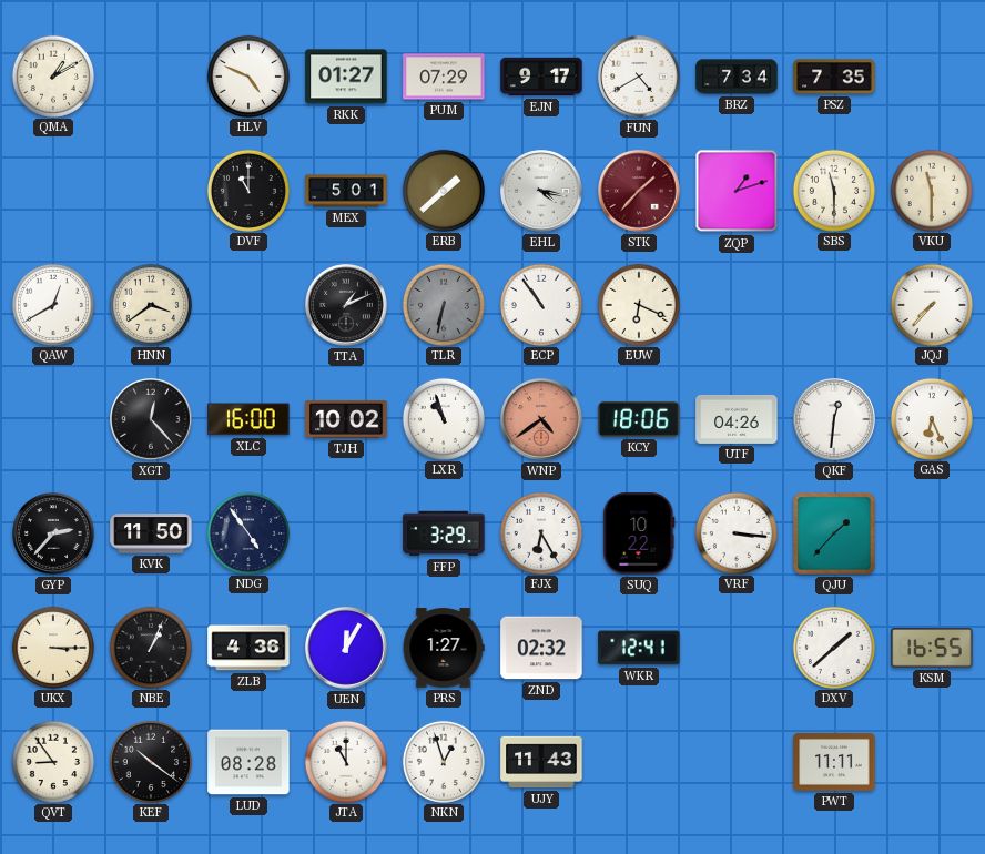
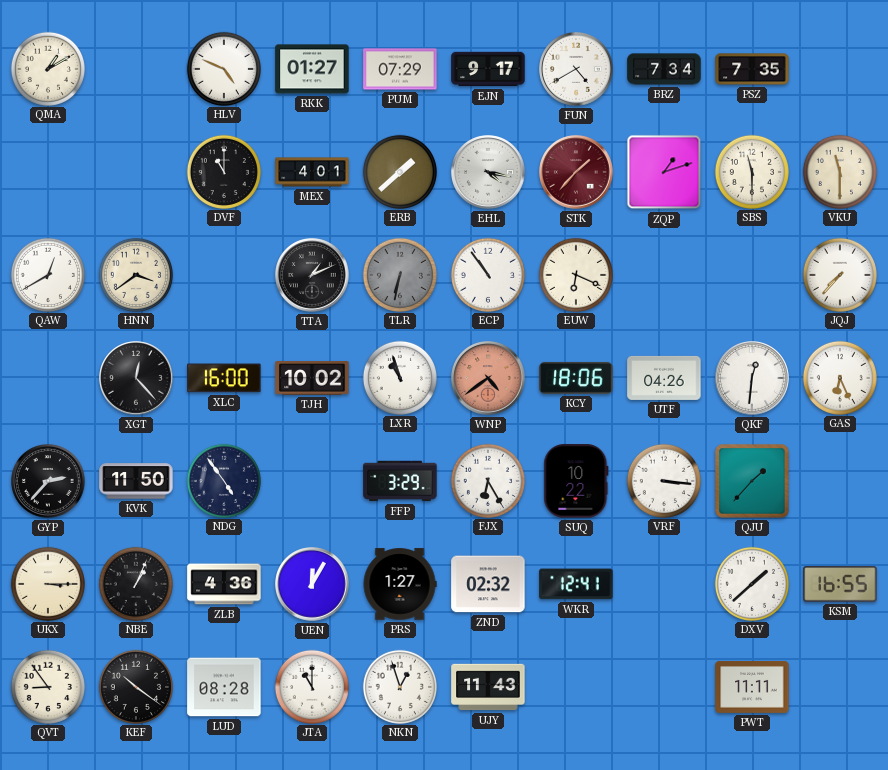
MEX: 5:01 -> 4:01
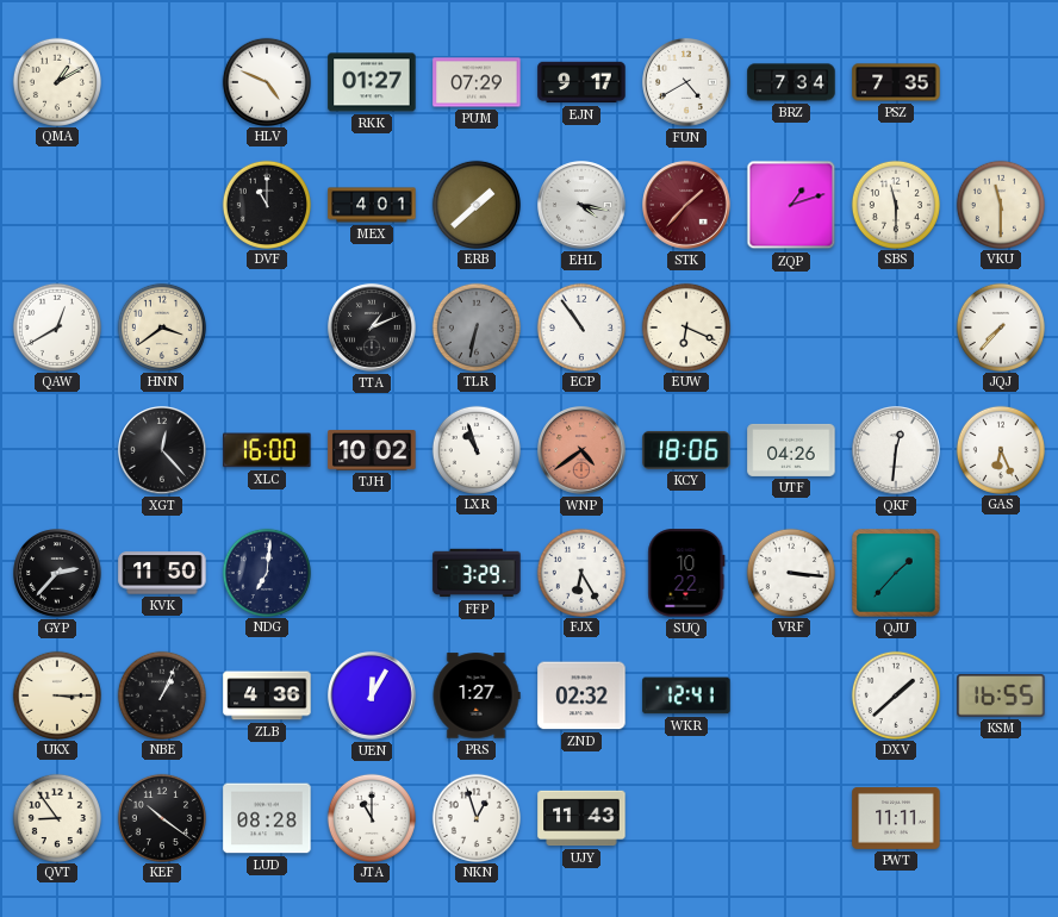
NDG: 4:54 -> 7:01
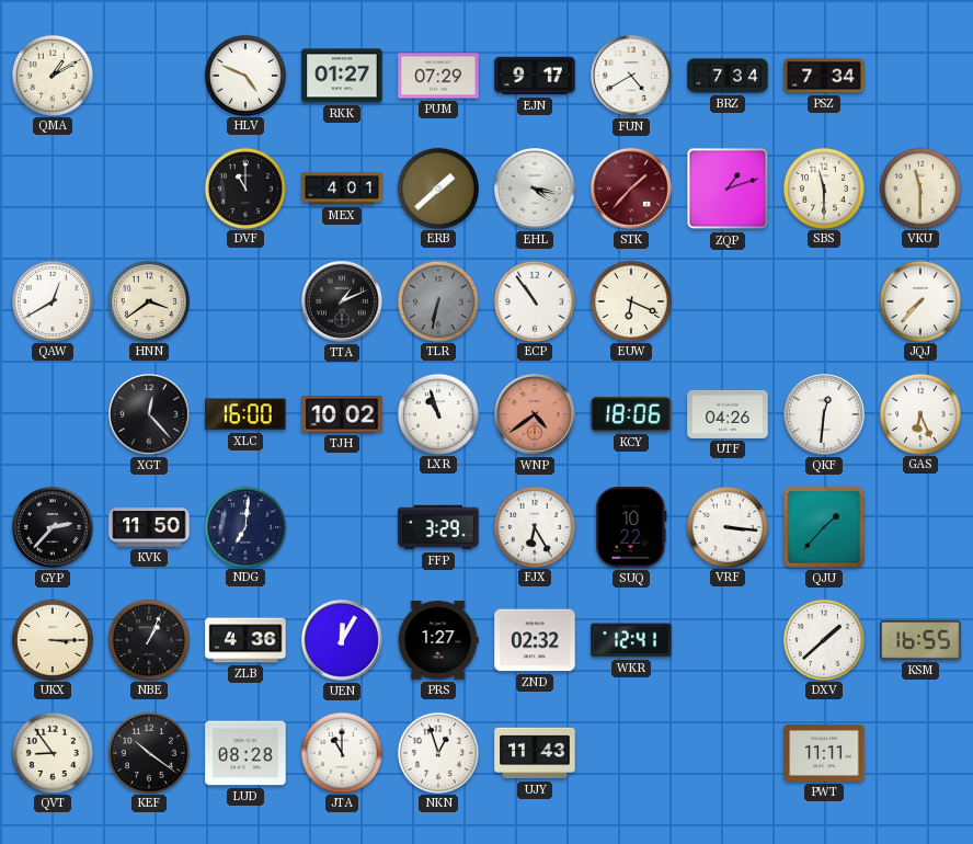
PSZ: 7:35 -> 7:34
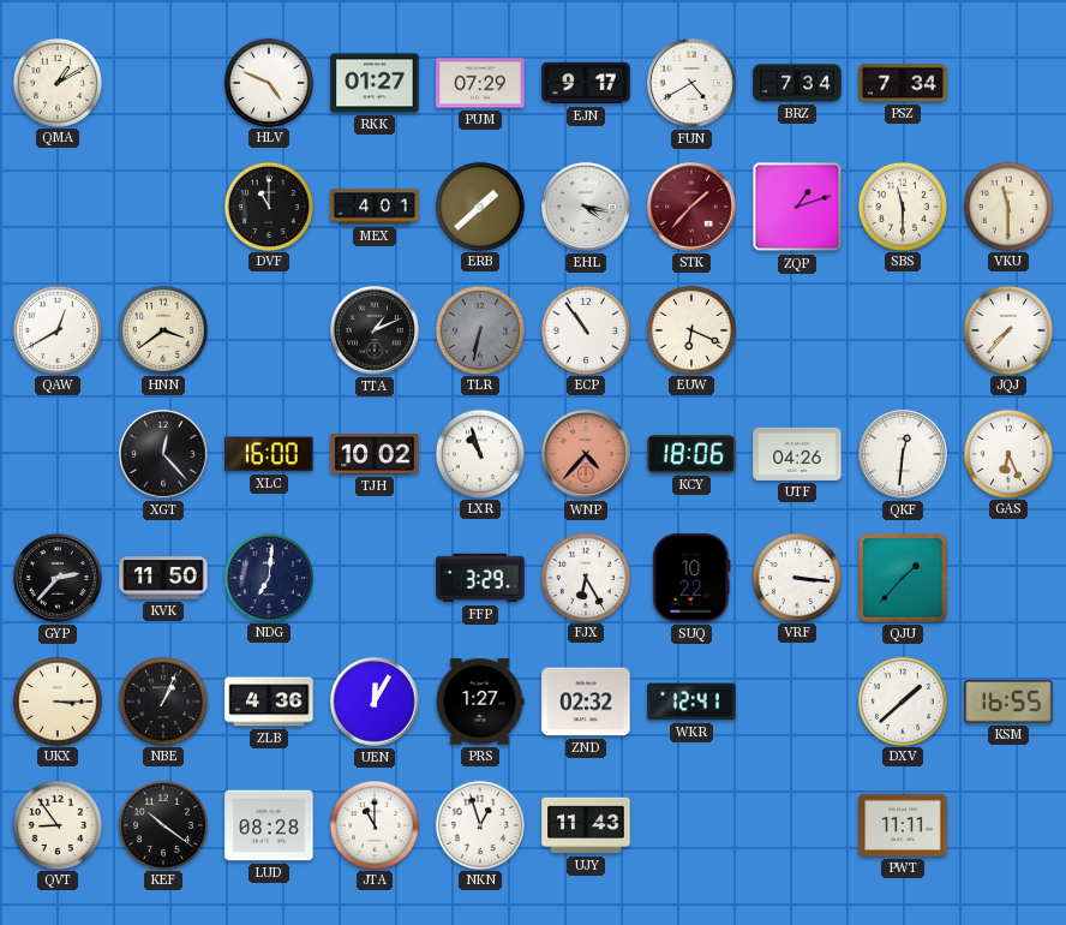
WNP: 4:39 -> 4:37
